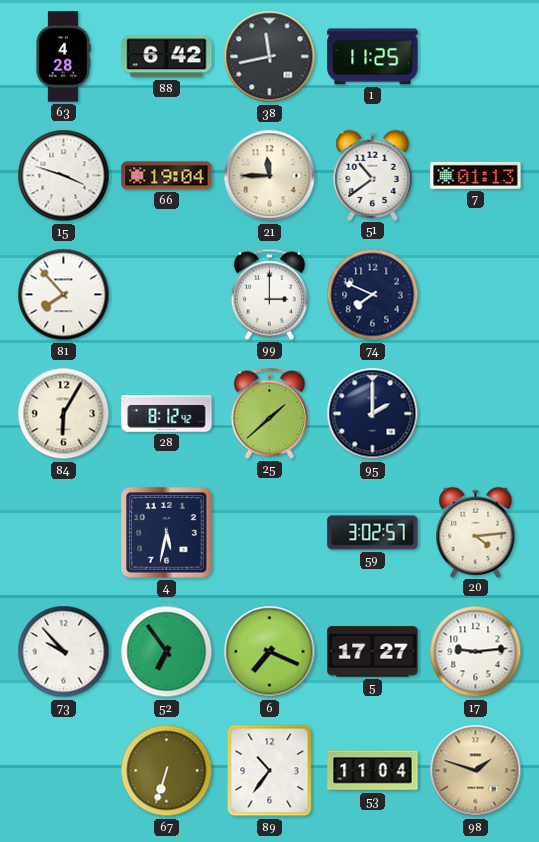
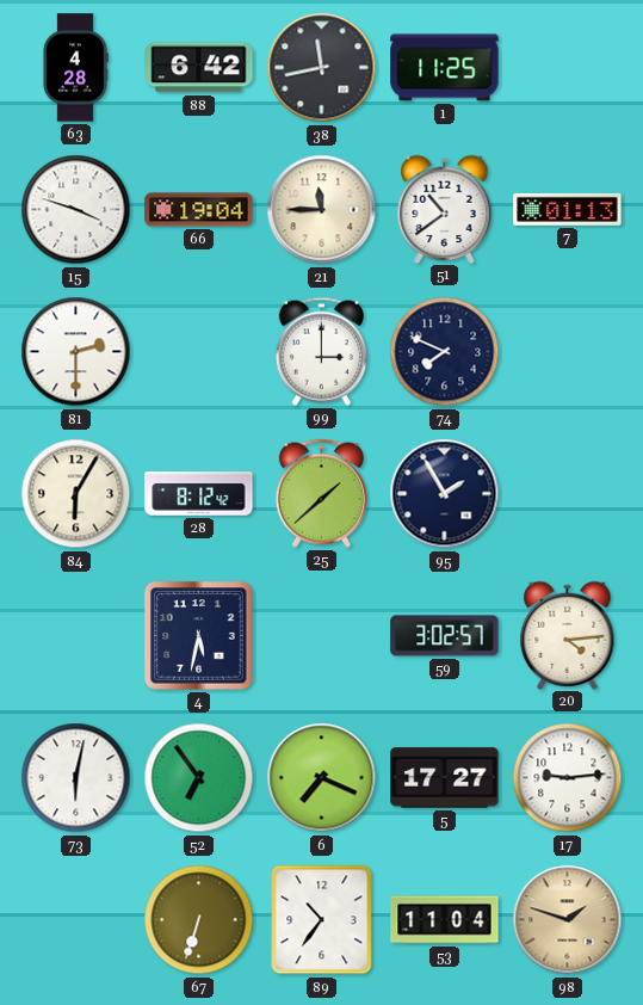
81: 7:53 -> 2:30
95: 2:00 -> 1:55
73: 9:53 -> 6:02
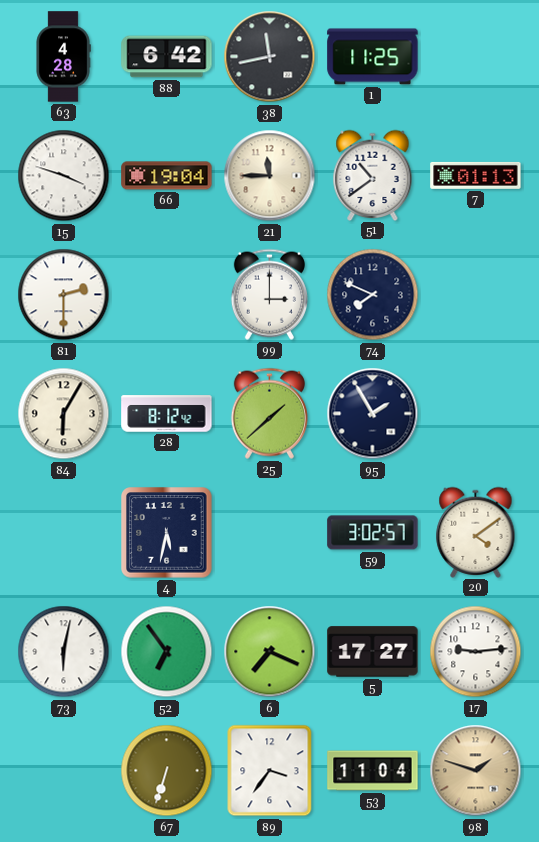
20: 4:14 -> 4:09
89: 10:36 -> 3:36
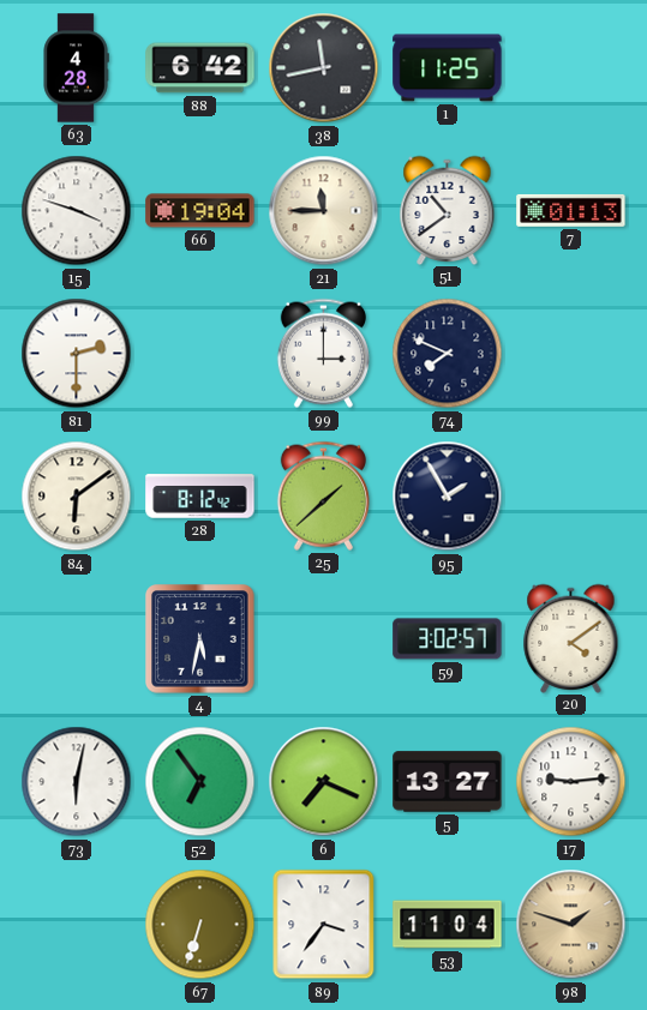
84: 6:05 -> 6:09
5: 17:27 -> 13:27
